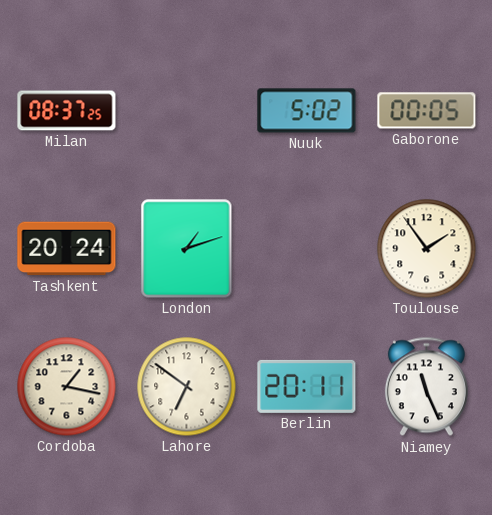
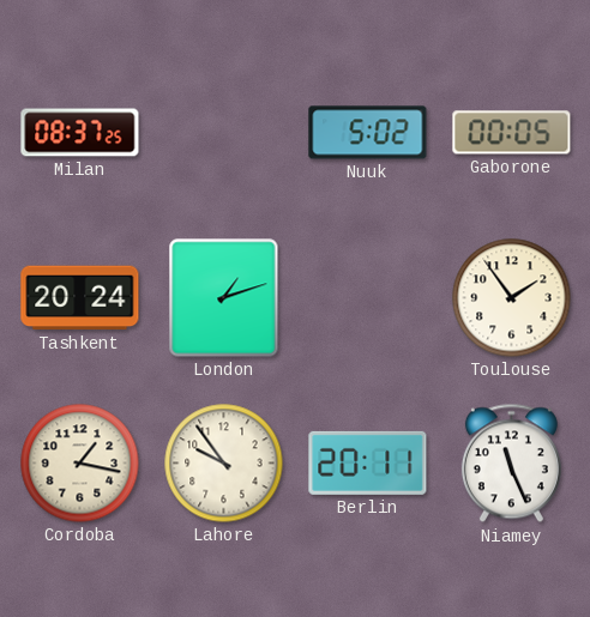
Lahore: 6:51 -> 9:54
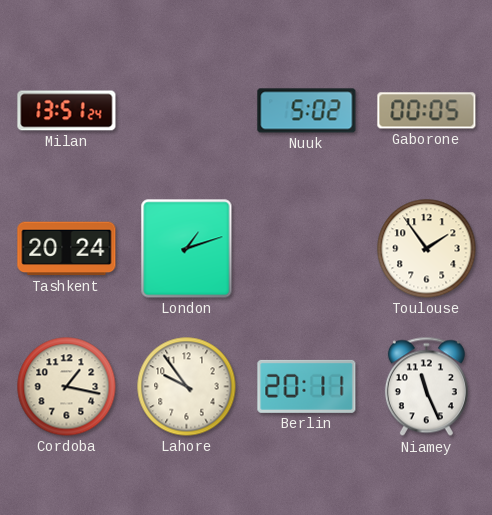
Milan: 08:37 -> 13:51
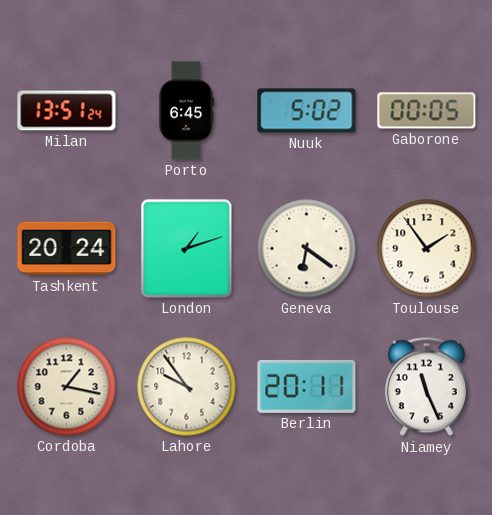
Porto: none -> 6:45
Geneva: none -> 6:21
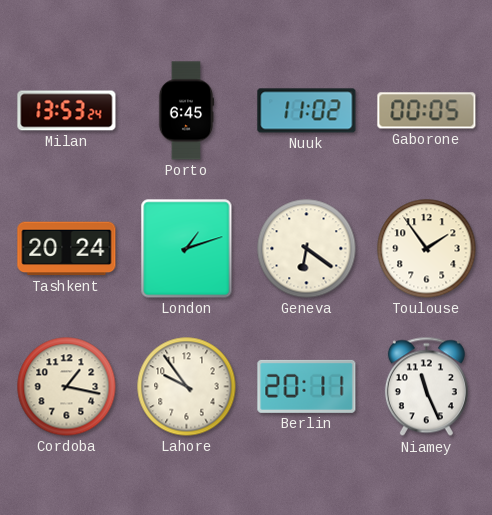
Milan: 13:51 -> 13:53
Nuuk: 5:02 -> 11:02
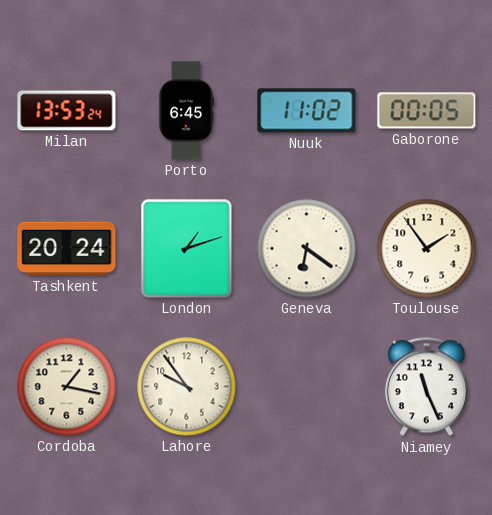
Berlin: 20:11 -> none
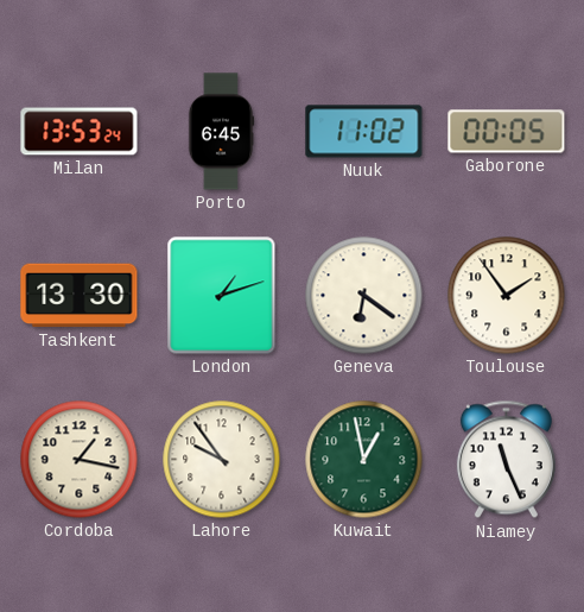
Tashkent: 20:24 -> 13:30
Kuwait: none -> 12:58
